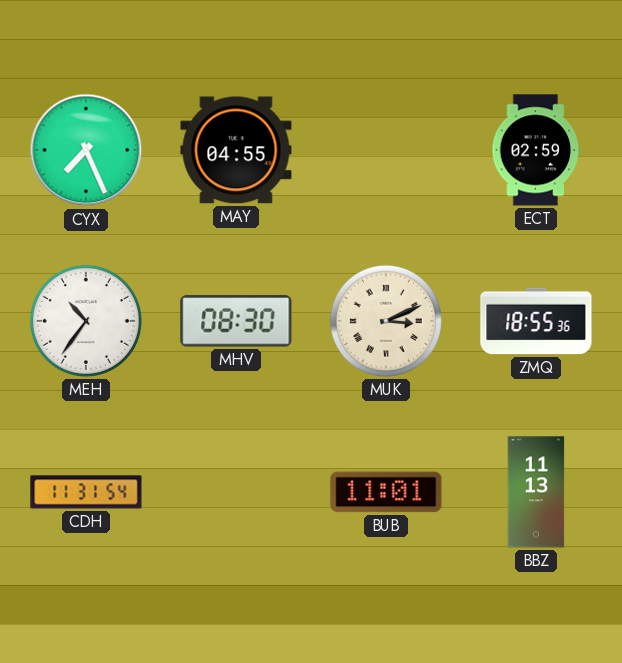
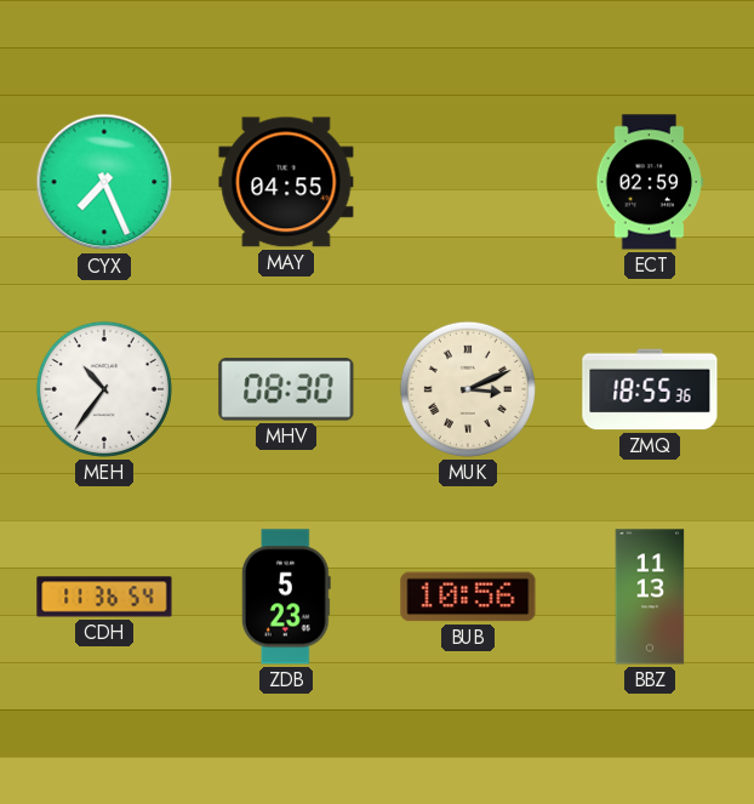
CDH: 11:31 -> 11:36
ZDB: none -> 5:23
BUB: 11:01 -> 10:56
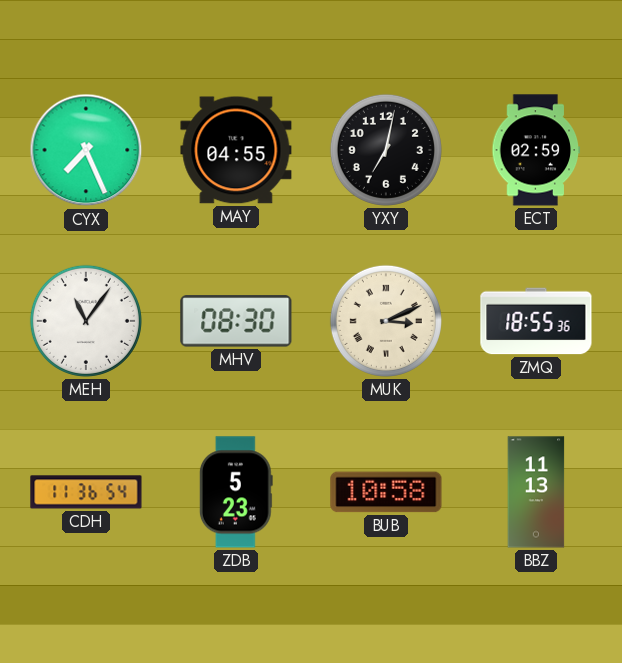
YXY: none -> 7:02
MEH: 10:36 -> 11:06
BUB: 10:56 -> 10:58
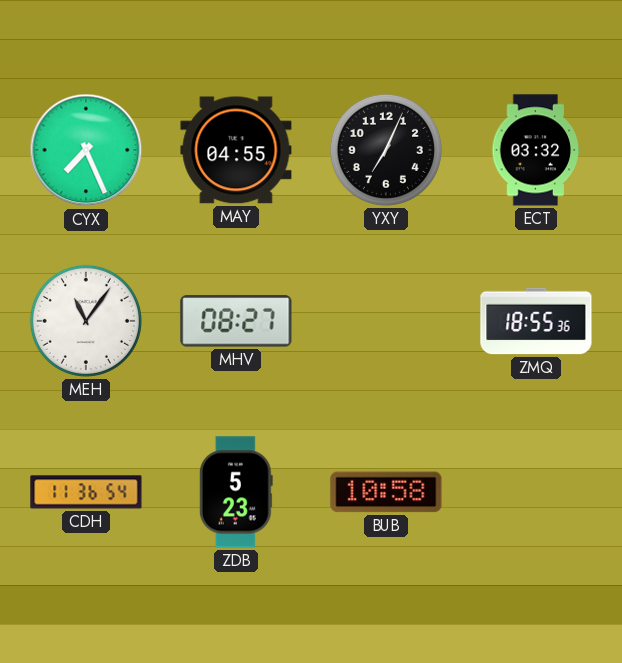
YXY: 7:02 -> 7:04
ECT: 02:59 -> 03:32
MHV: 08:30 -> 08:27
MUK: 3:11 -> none
BBZ: 11:13 -> none
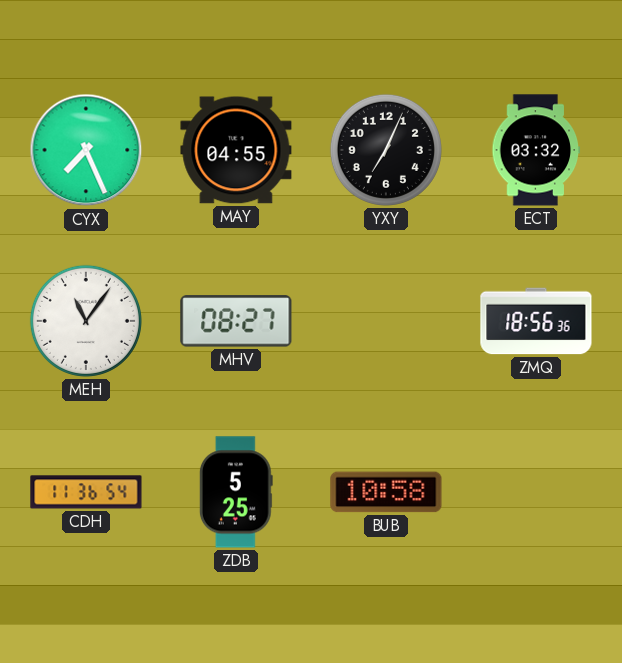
ZMQ: 18:55 -> 18:56
ZDB: 5:23 -> 5:25
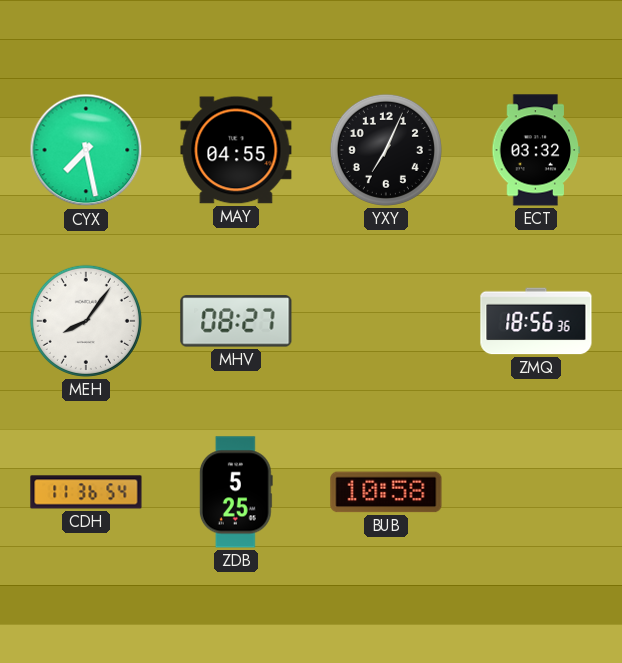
CYX: 7:26 -> 7:28
MEH: 11:06 -> 8:06
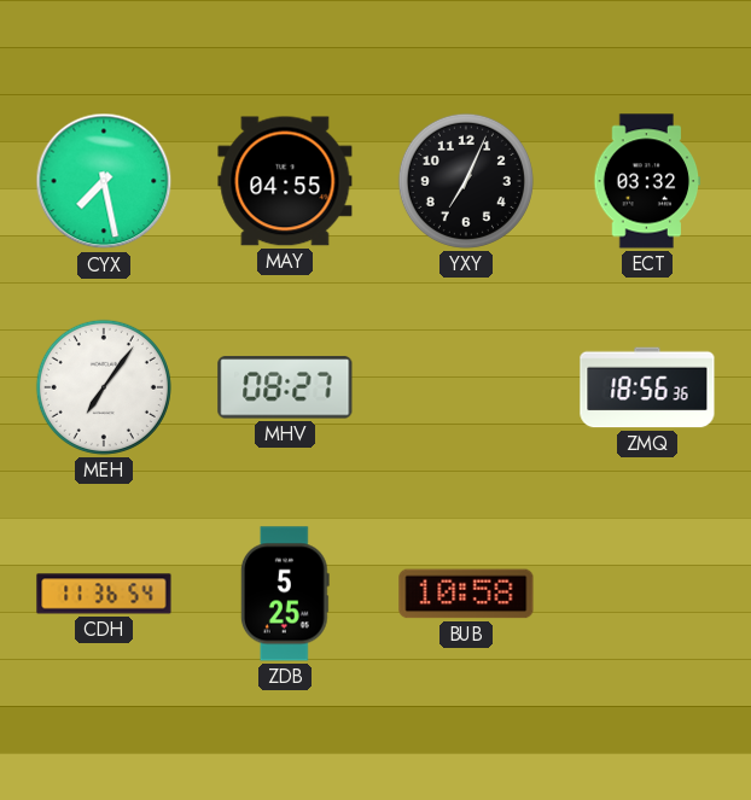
MEH: 8:06 -> 7:06
